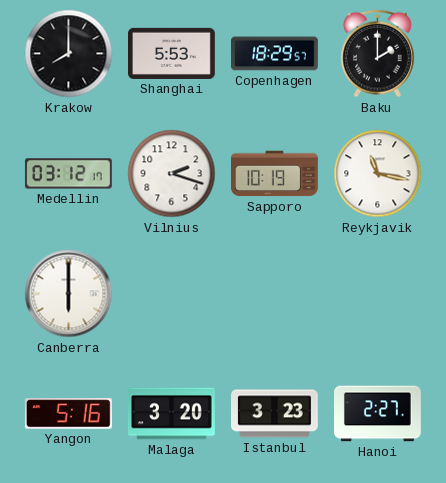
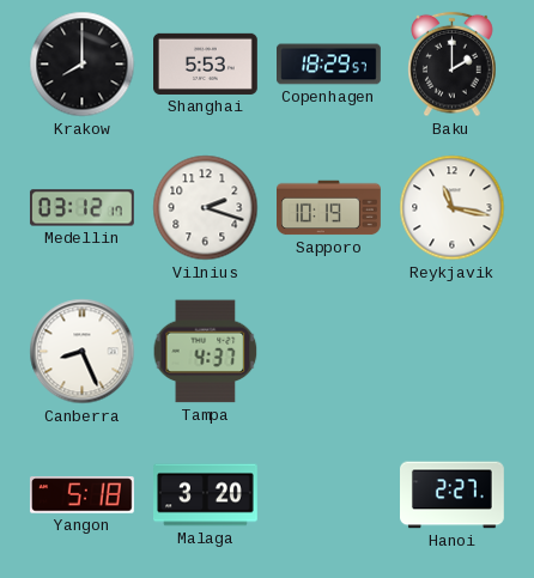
Canberra: 6:00 -> 8:26
Tampa: none -> 4:37
Yangon: 5:16 -> 5:18
Istanbul: 3:23 -> none
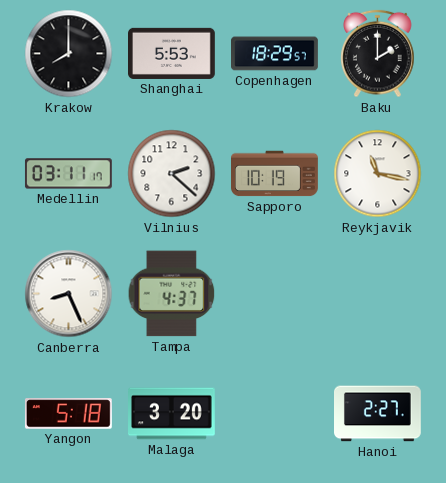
Medellin: 03:12 -> 03:11
Vilnius: 2:18 -> 2:22
